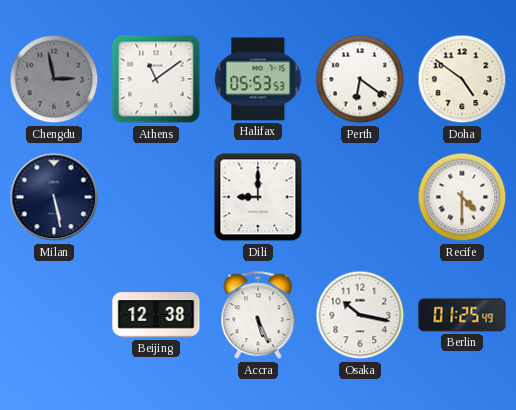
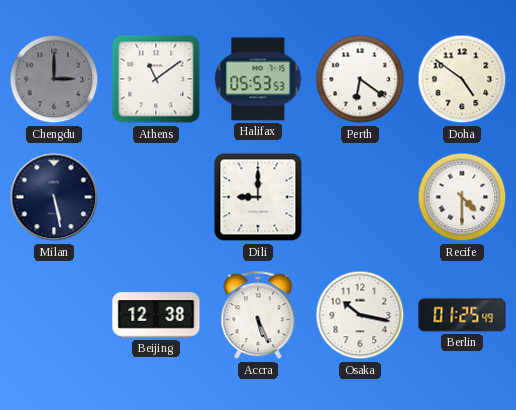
Chengdu: 2:58 -> 3:00
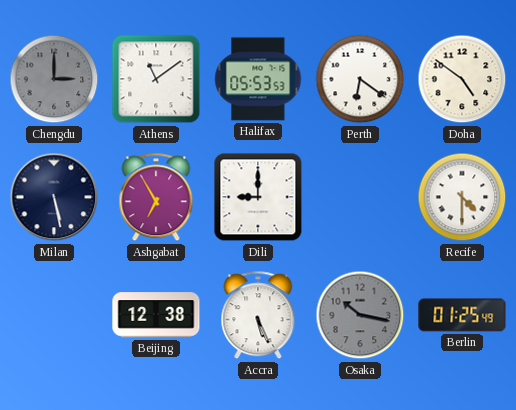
Ashgabat: none -> 6:55
Osaka dial: white -> grey
